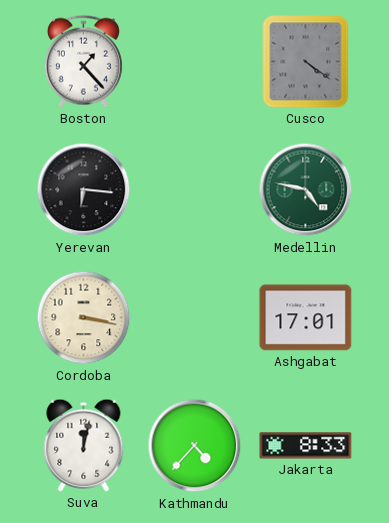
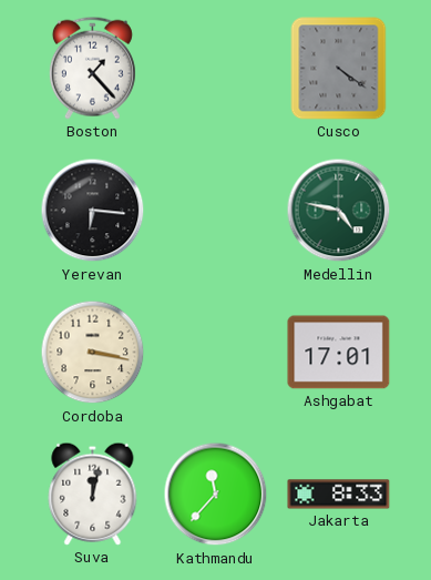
Kathmandu: 4:37 -> 11:37
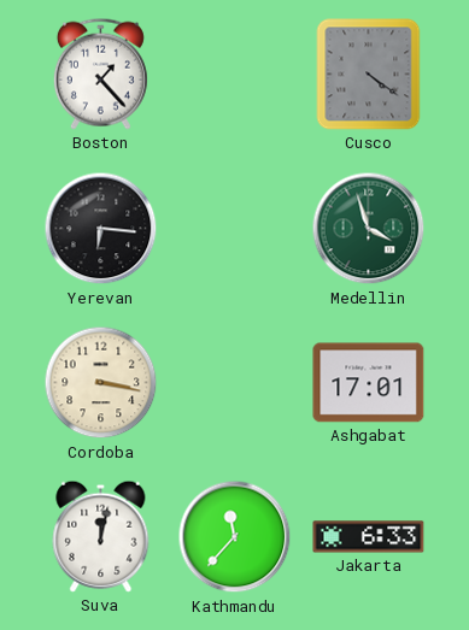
Medellin: 4:47 -> 3:57
Jakarta: 8:33 -> 6:33
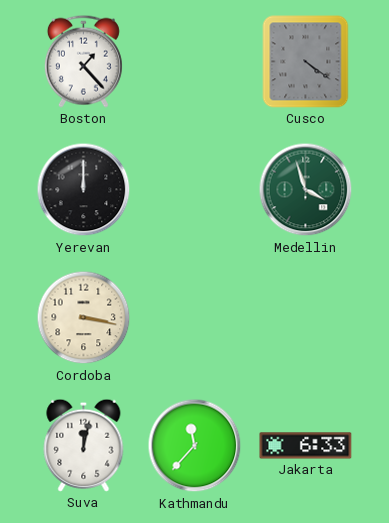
Yerevan: 6:16 -> 12:00
Ashgabat: 17:01 -> none
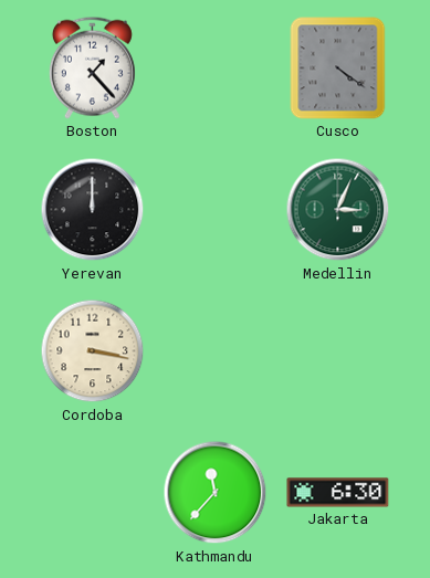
Medellin: 3:57 -> 3:04
Suva: 12:02 -> none
Jakarta: 6:33 -> 6:30
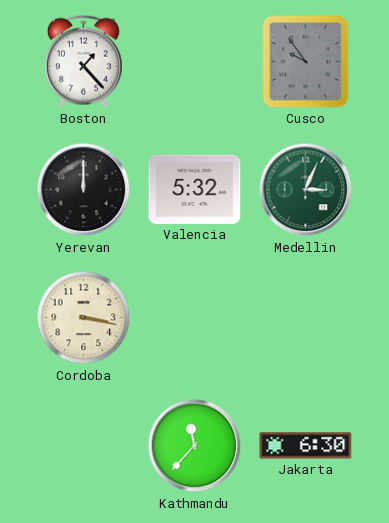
Cusco: 4:21 -> 9:54
Valencia: none -> 5:32
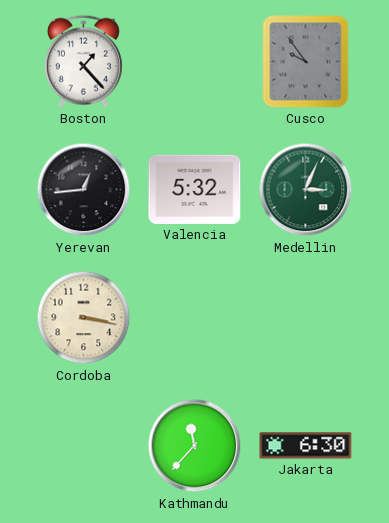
Yerevan: 12:00 -> 12:44
